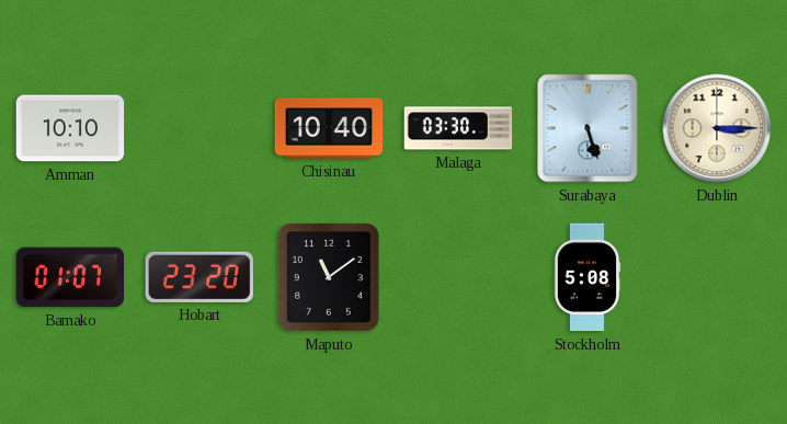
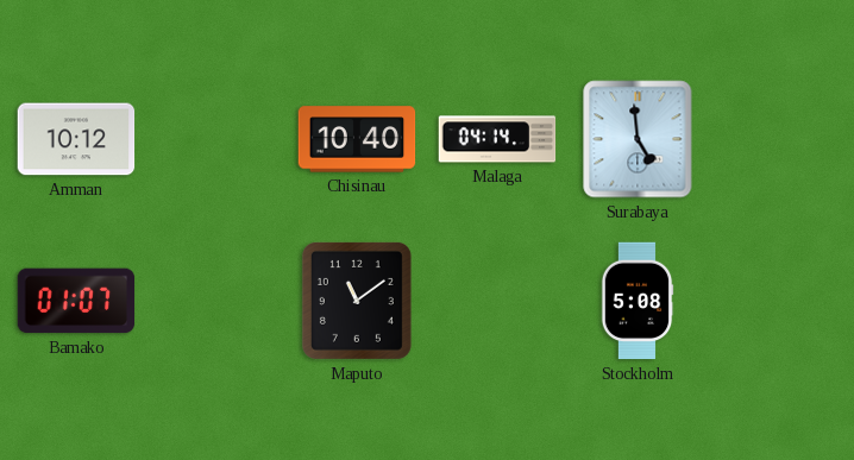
Amman: 10:10 -> 10:12
Malaga: 03:30 -> 04:14
Surabaya: 5:27 -> 4:59
Dublin: 3:15 -> none
Hobart: 23:20 -> none
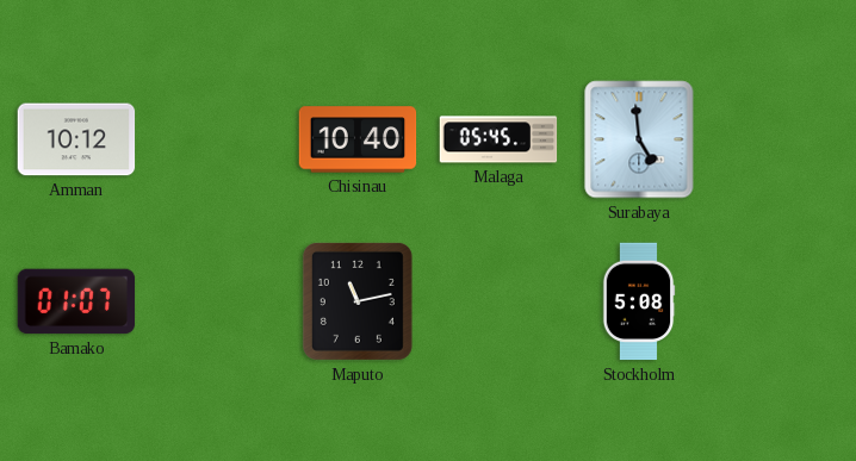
Malaga: 04:14 -> 05:45
Maputo: 11:09 -> 11:13
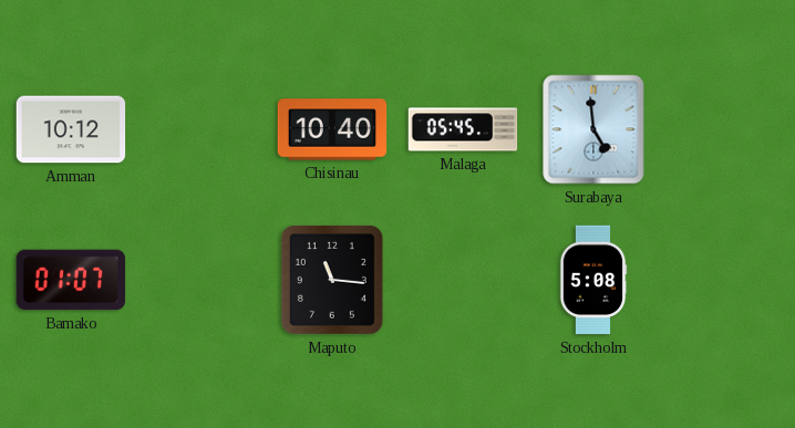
Maputo: 11:13 -> 11:16
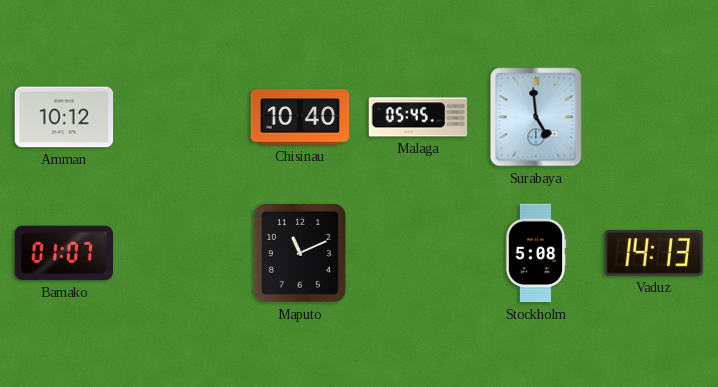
Maputo: 11:16 -> 11:11
Vaduz: none -> 14:13
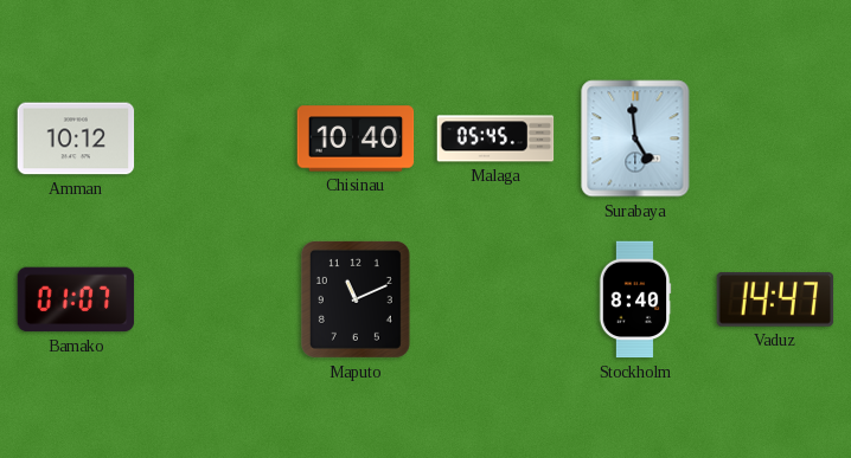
Stockholm: 5:08 -> 8:40
Vaduz: 14:13 -> 14:47
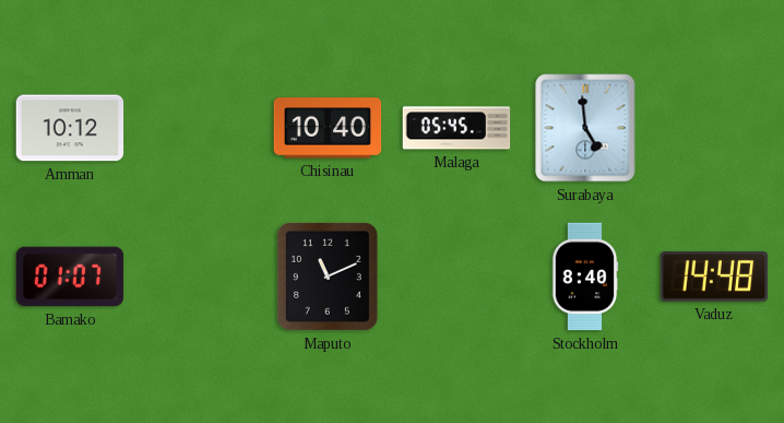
Vaduz: 14:47 -> 14:48
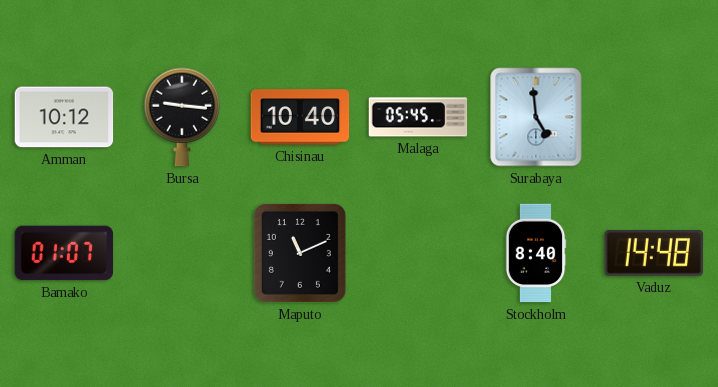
Bursa: none -> 9:16
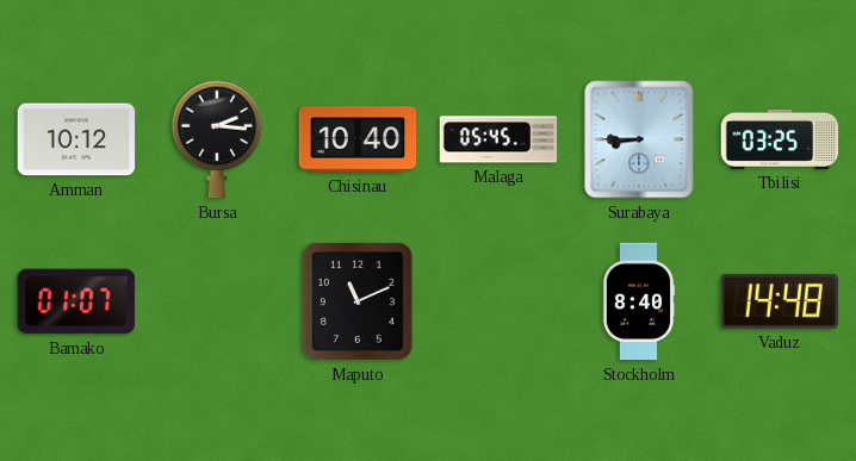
Bursa: 9:16 -> 2:16
Surabaya: 4:59 -> 8:45
Tbilisi: none -> 03:25
